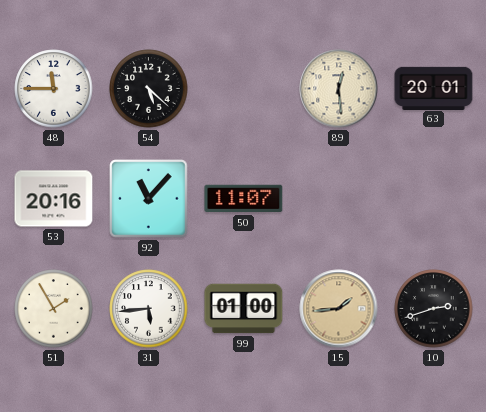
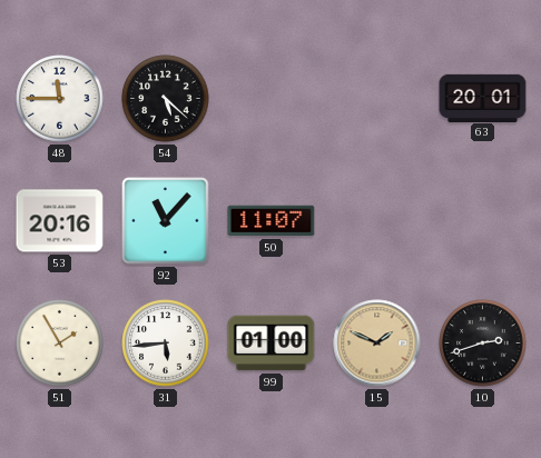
89: 12:29 -> none
15: 1:44 -> 1:49
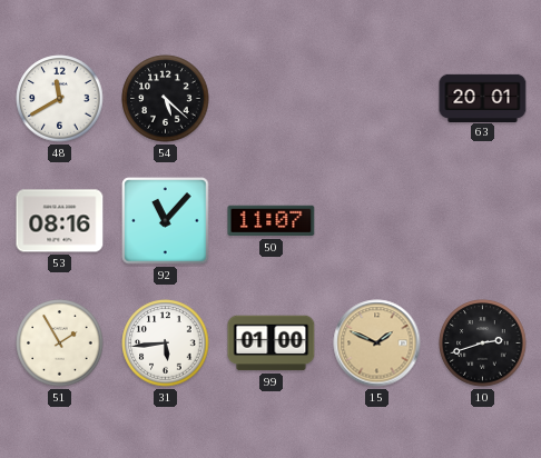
48: 11:45 -> 11:40
53: 20:16 -> 08:16
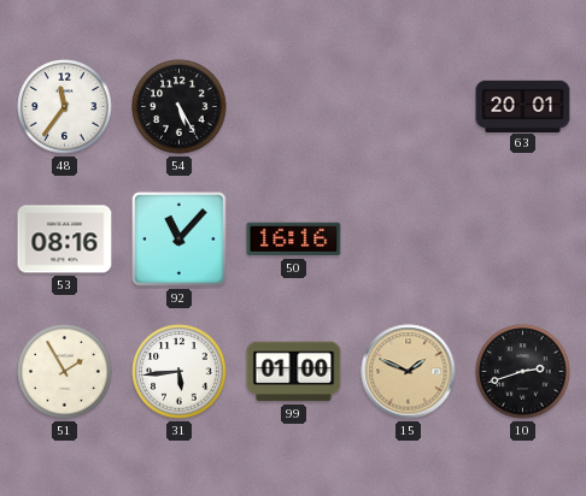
48: 11:40 -> 11:36
54: 5:22 -> 5:25
50: 11:07 -> 16:16
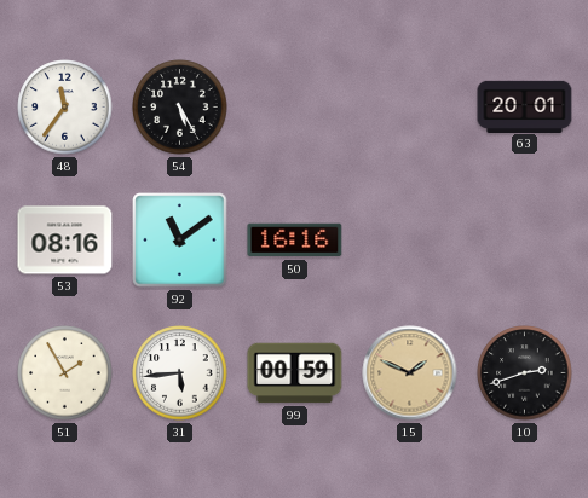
92: 11:07 -> 11:09
99: 01:00 -> 00:59
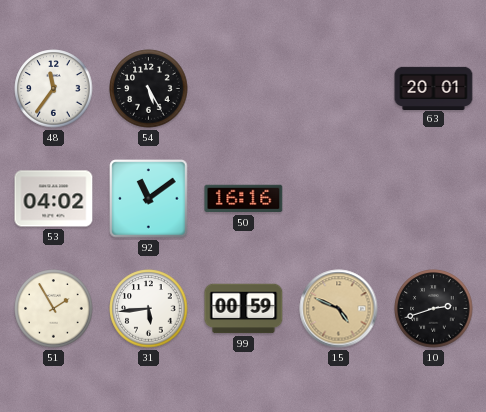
53: 08:16 -> 04:02
15: 1:49 -> 4:49
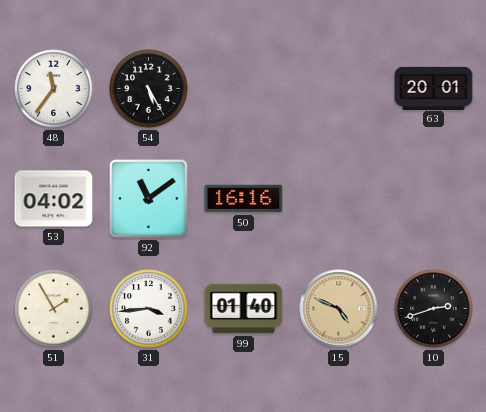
31: 5:44 -> 3:44
99: 00:59 -> 01:40
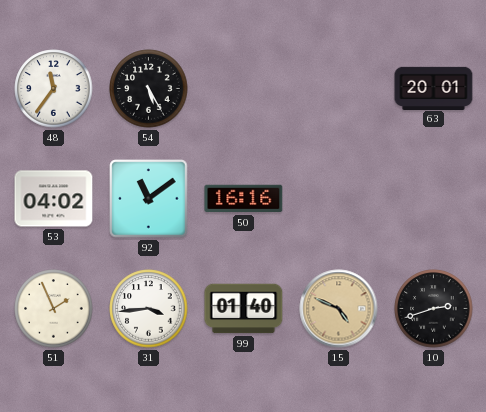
51: 1:55 -> 1:56
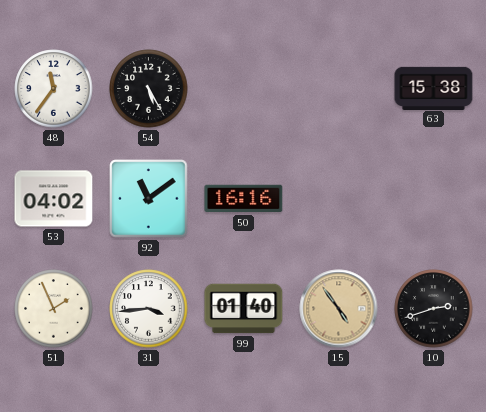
63: 20:01 -> 15:38
15: 4:49 -> 4:54
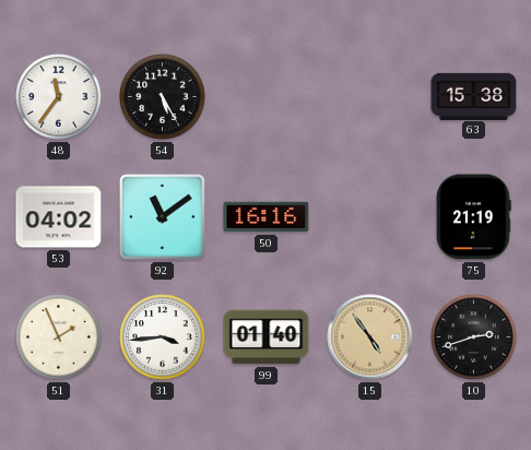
75: none -> 21:19
